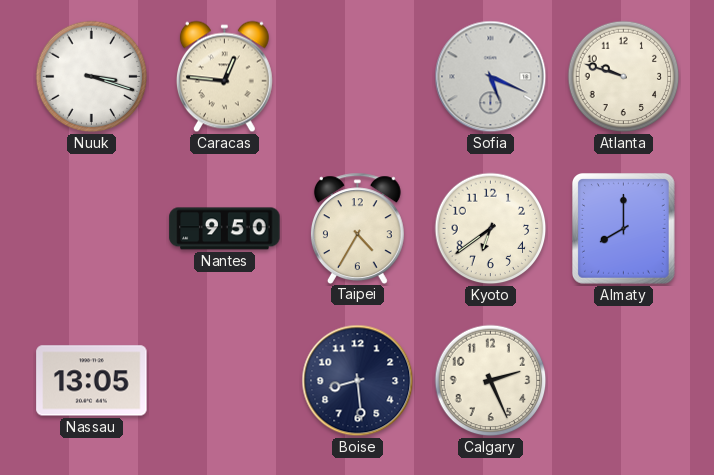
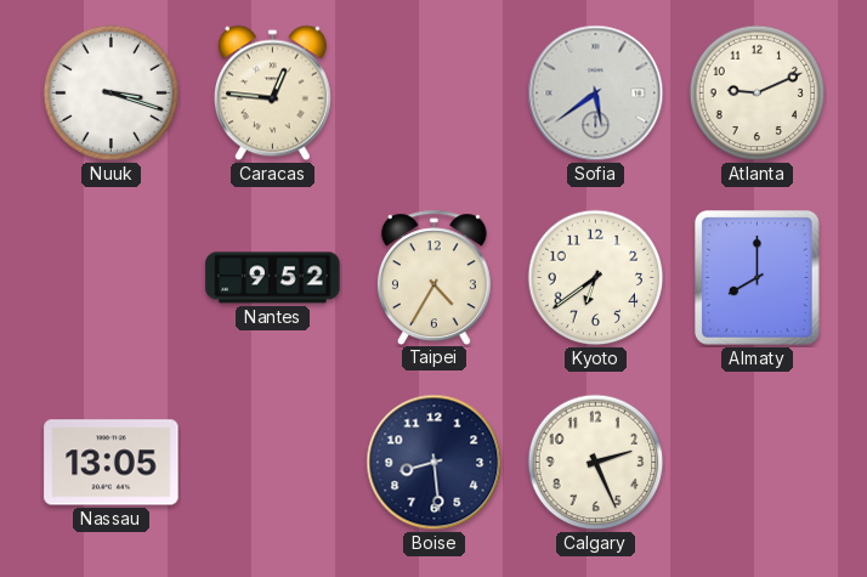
Sofia: 5:19 -> 5:39
Atlanta: 9:48 -> 9:11
Nantes: 9:50 -> 9:52
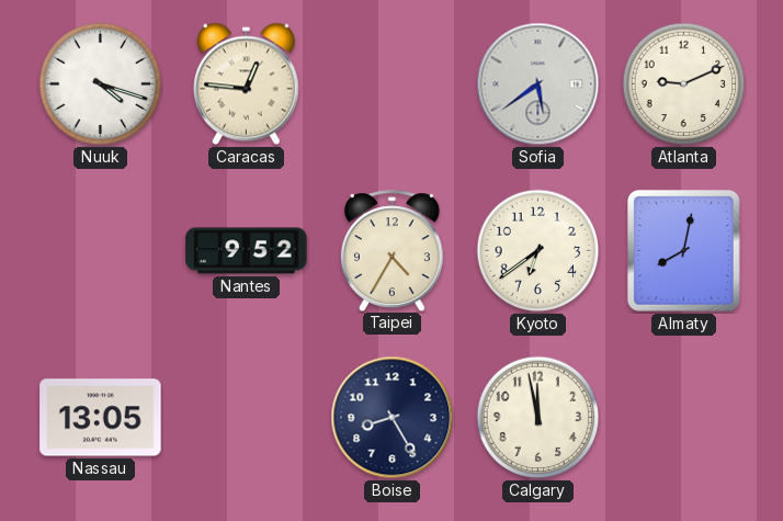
Nuuk: 3:18 -> 4:18
Almaty: 8:00 -> 8:02
Boise: 8:29 -> 8:25
Calgary: 2:26 -> 11:58
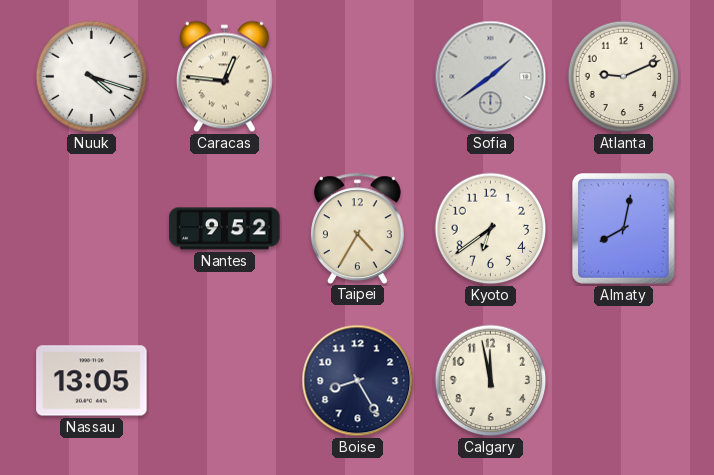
Sofia: 5:39 -> 1:39
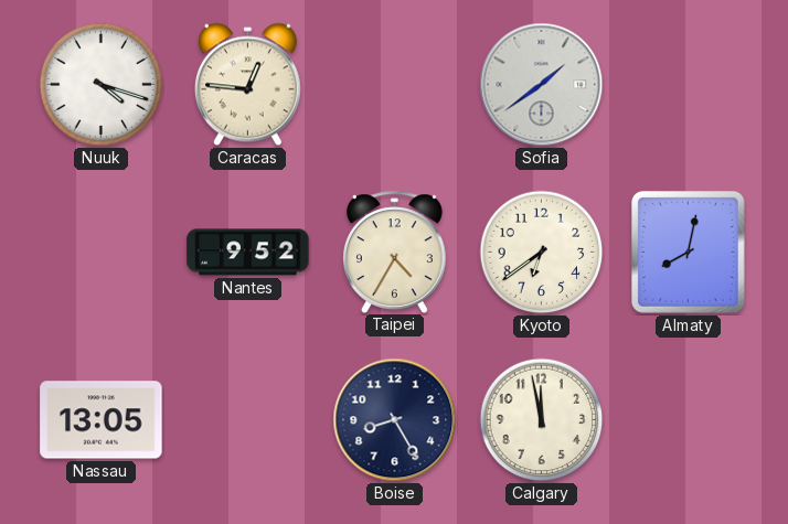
Atlanta: 9:11 -> none
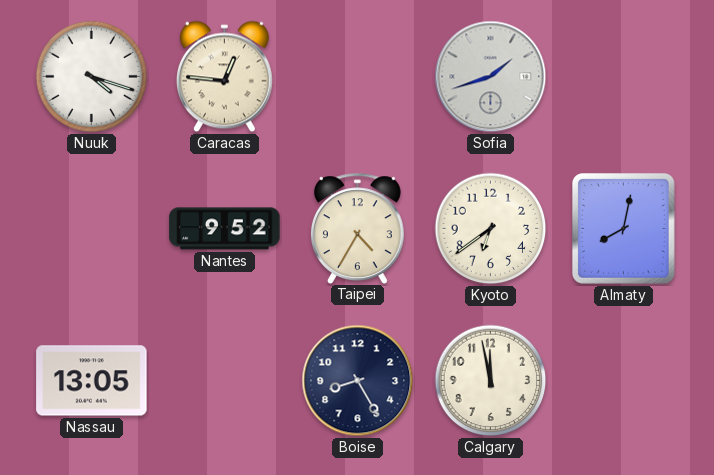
Sofia: 1:39 -> 1:42
